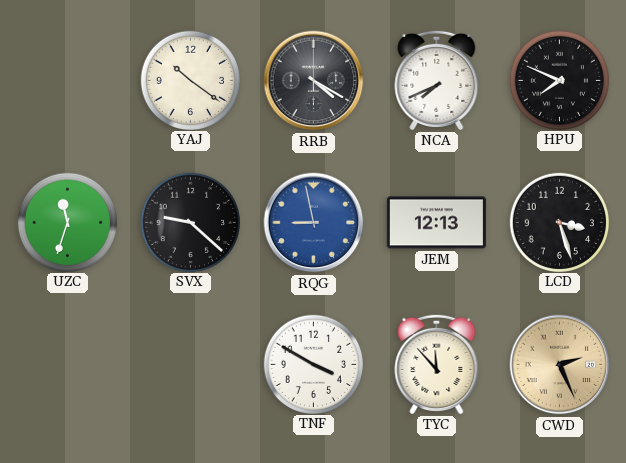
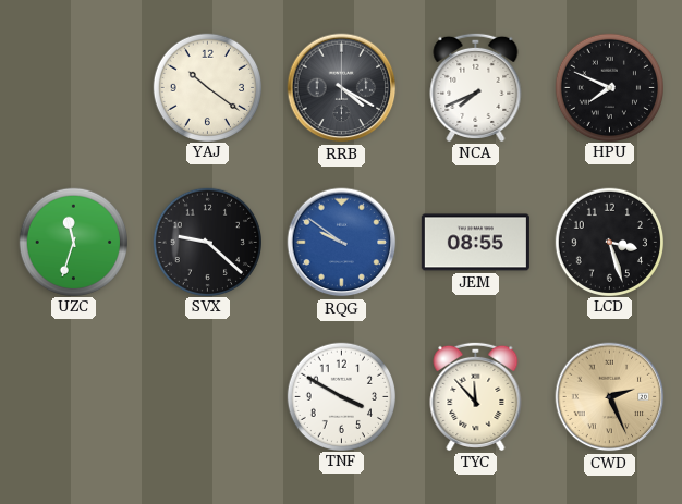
RQG: 8:58 -> 9:51
JEM: 12:13 -> 08:55
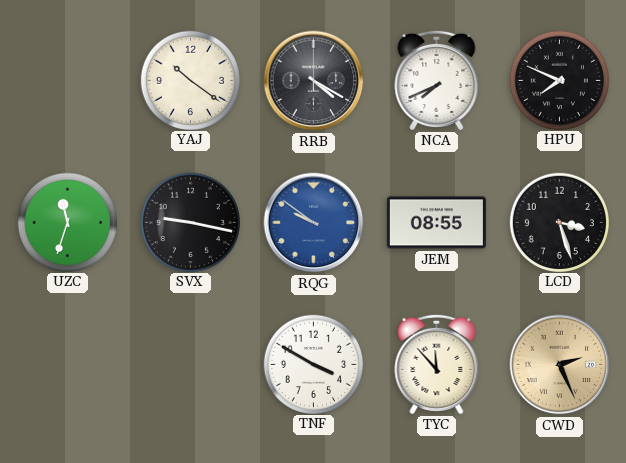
SVX: 9:22 -> 9:17
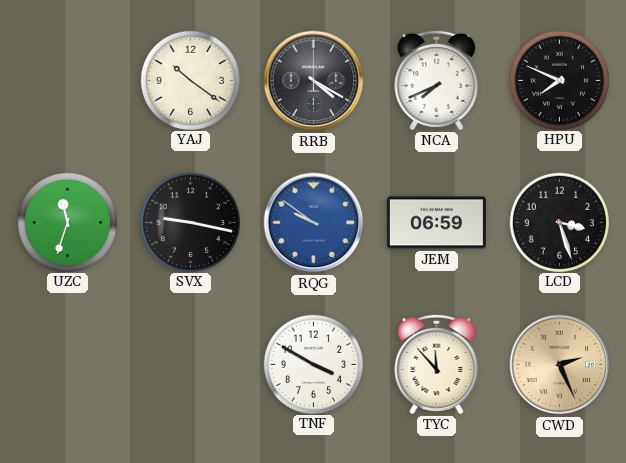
JEM: 08:55 -> 06:59
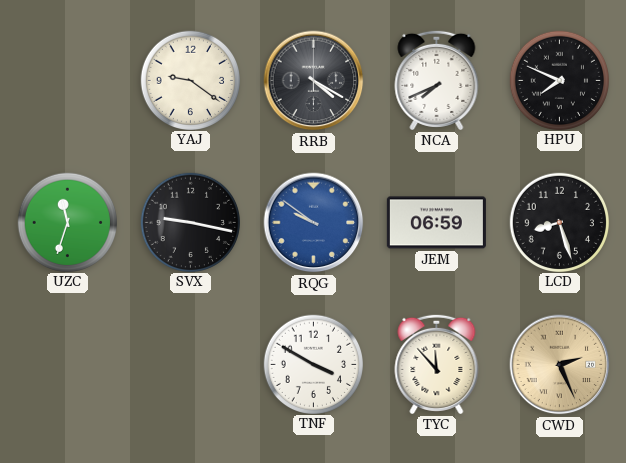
YAJ: 10:21 -> 9:21
LCD: 3:27 -> 8:27
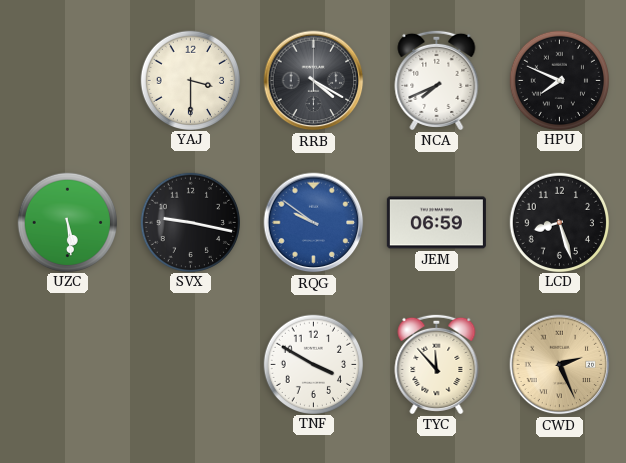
YAJ: 9:21 -> 3:30
UZC: 11:33 -> 5:29
